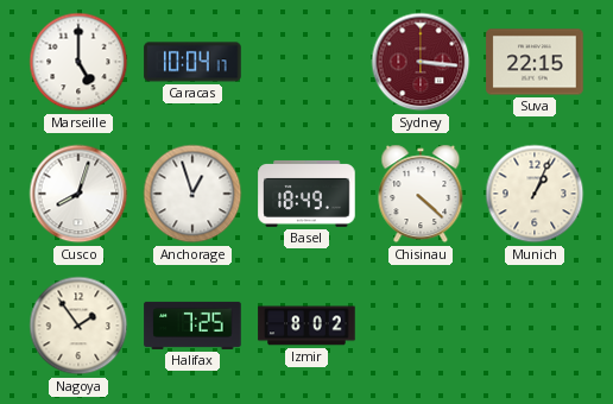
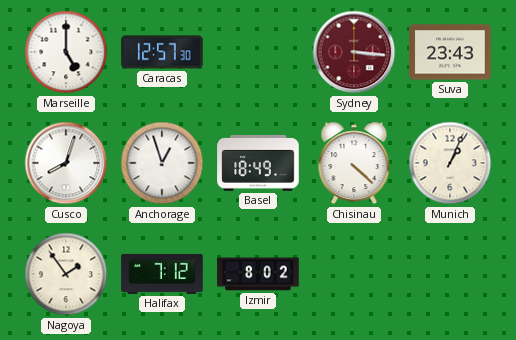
Caracas: 10:04 -> 12:57
Suva: 22:15 -> 23:43
Halifax: 7:25 -> 7:12
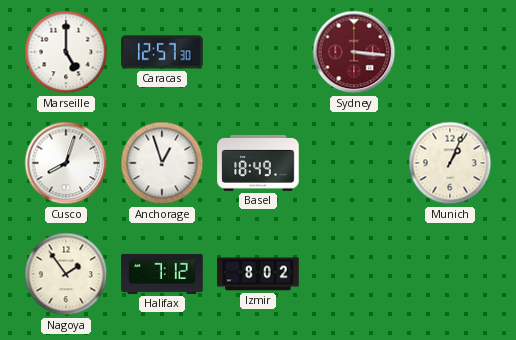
Suva: 23:43 -> none
Chisinau: 4:22 -> none
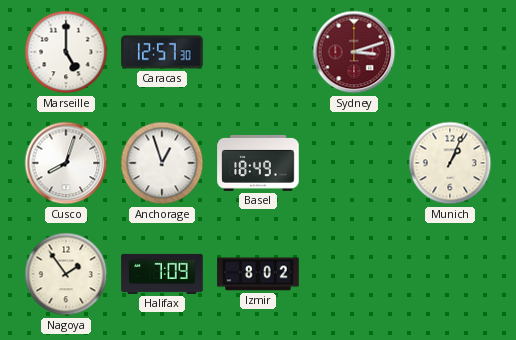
Sydney: 3:16 -> 3:12
Halifax: 7:12 -> 7:09
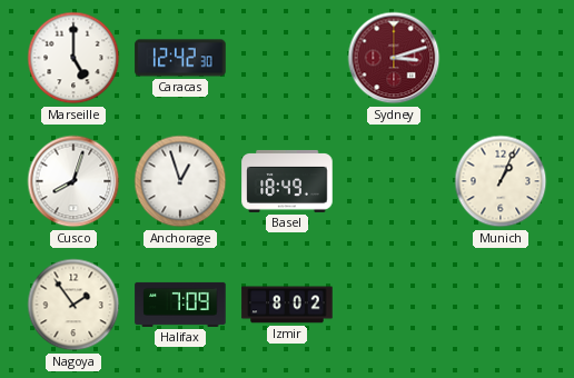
Caracas: 12:57 -> 12:42
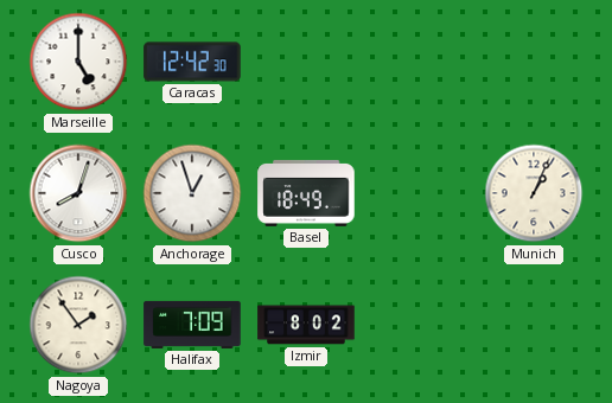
Sydney: 3:12 -> none
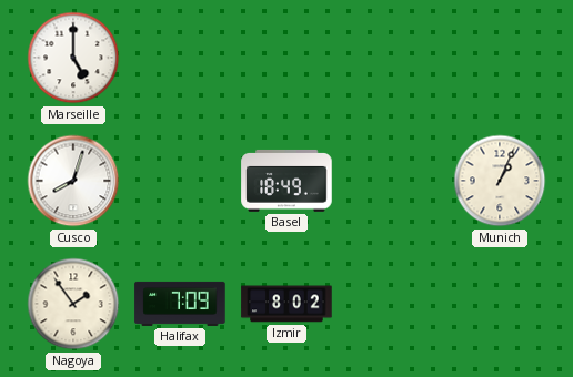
Caracas: 12:42 -> none
Anchorage: 12:57 -> none
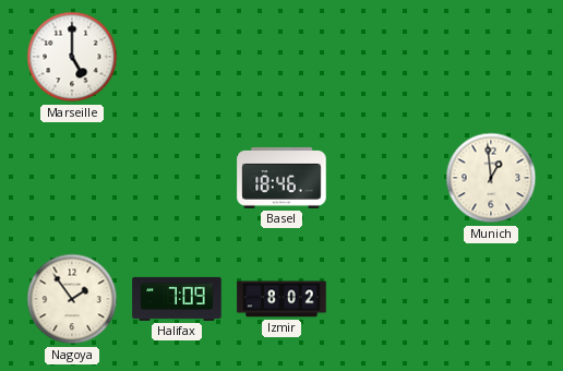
Cusco: 8:03 -> none
Basel: 18:49 -> 18:46
Munich: 1:04 -> 12:59
